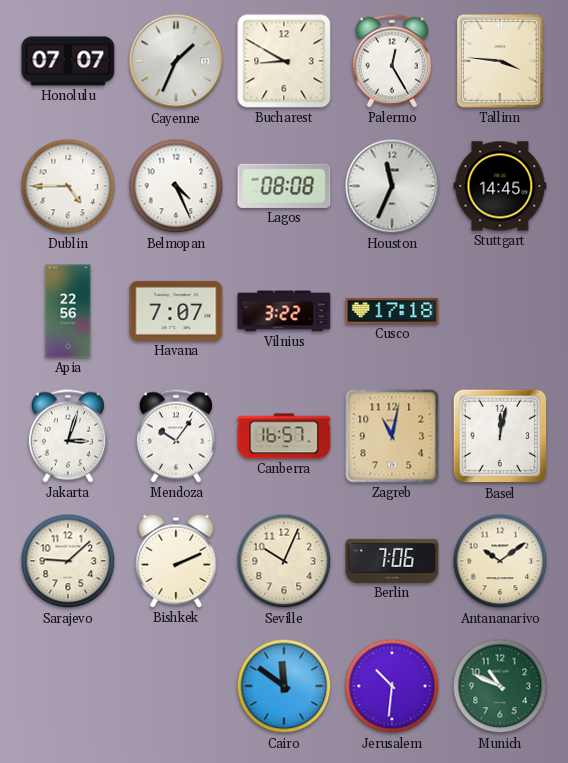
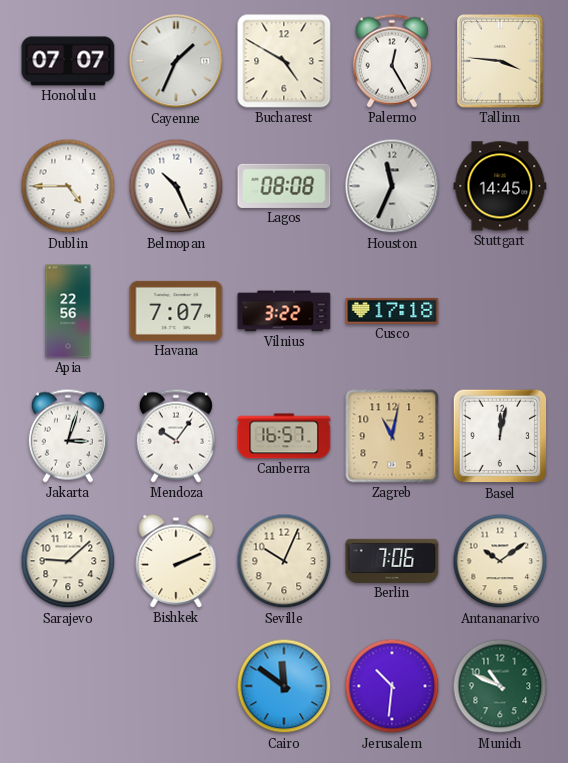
Bucharest: 8:50 -> 4:50
Belmopan: 4:26 -> 10:26
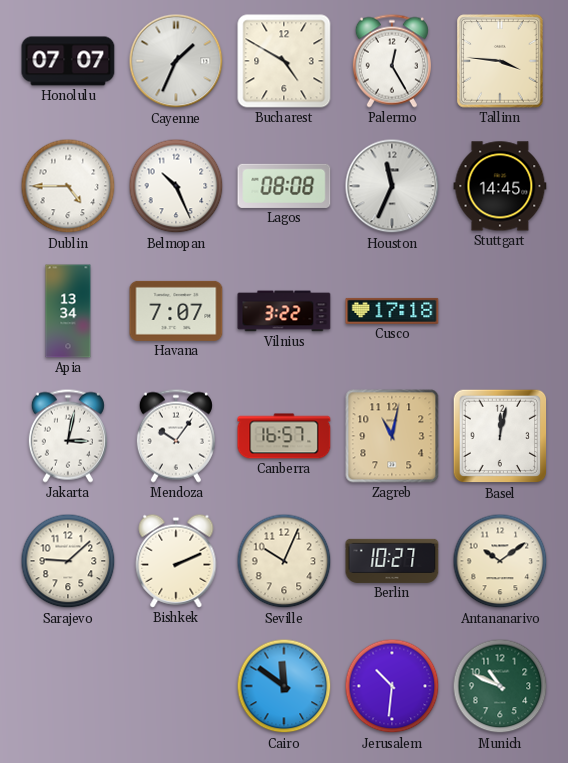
Apia: 22:56 -> 13:34
Jakarta: 3:03 -> 3:02
Berlin: 7:06 -> 10:27
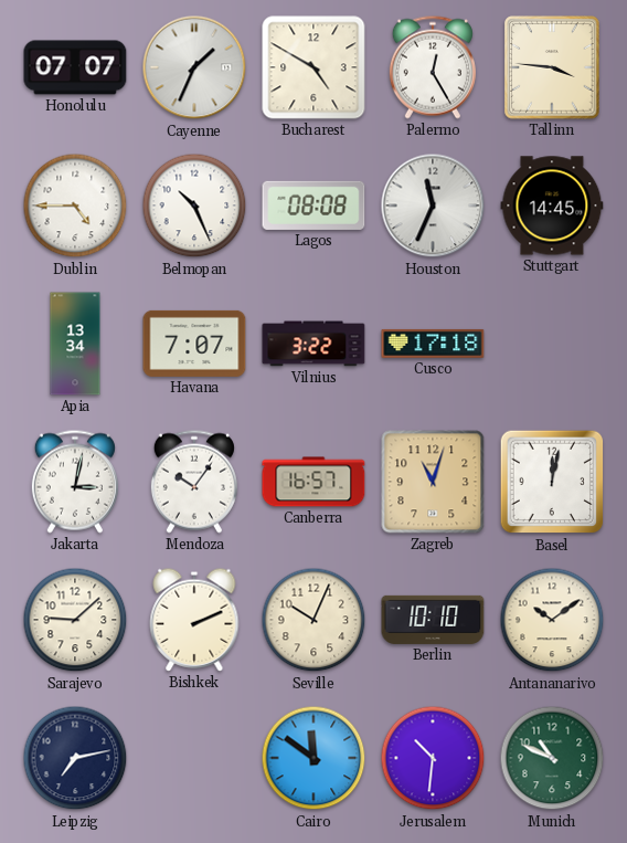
Zagreb: 11:02 -> 11:03
Berlin: 10:27 -> 10:10
Leipzig: none -> 7:13
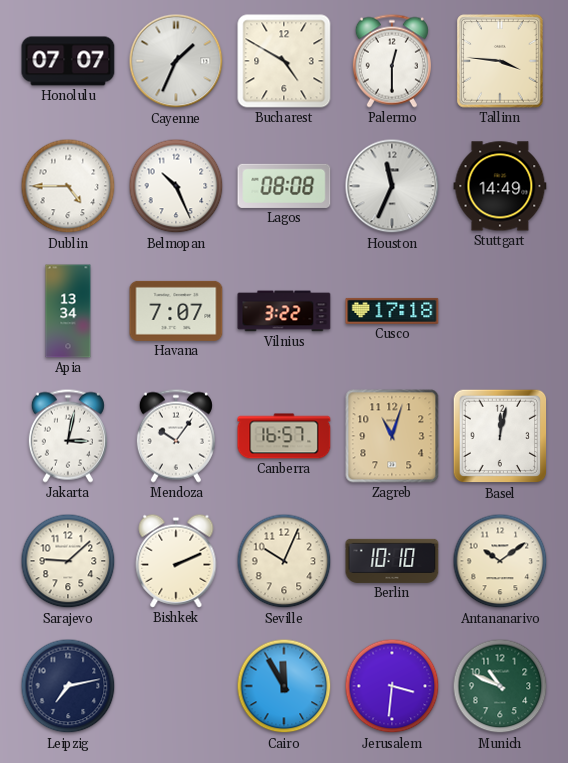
Palermo: 12:25 -> 12:30
Stuttgart: 14:45 -> 14:49
Cairo: 11:51 -> 11:55
Jerusalem: 10:31 -> 3:31
